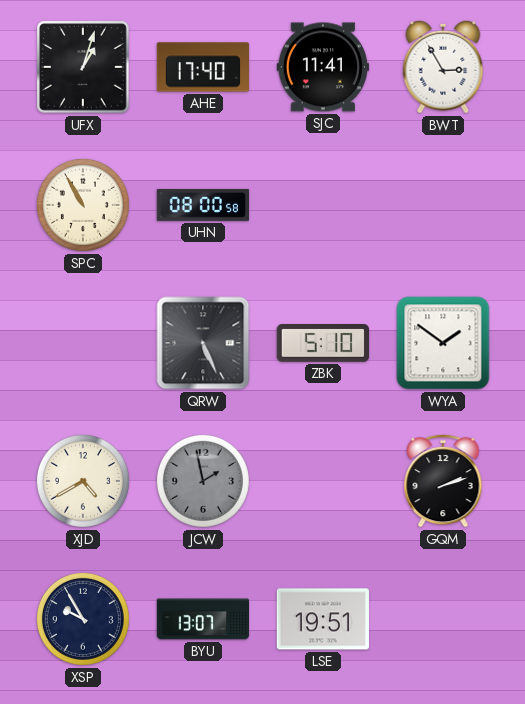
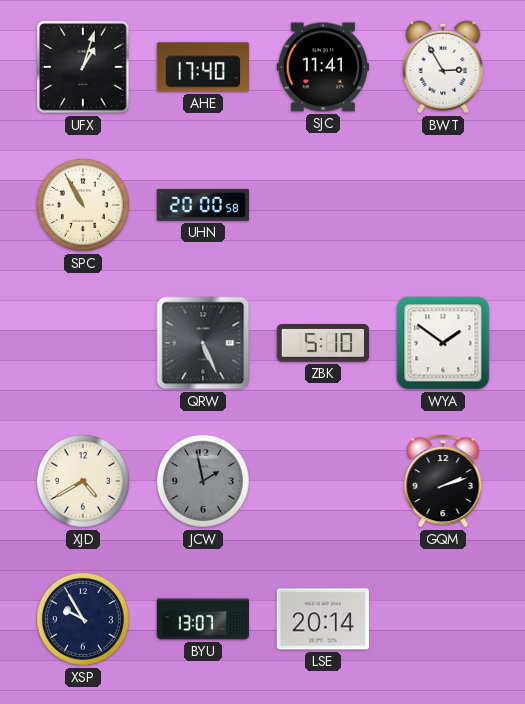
UHN: 08:00 -> 20:00
LSE: 19:51 -> 20:14
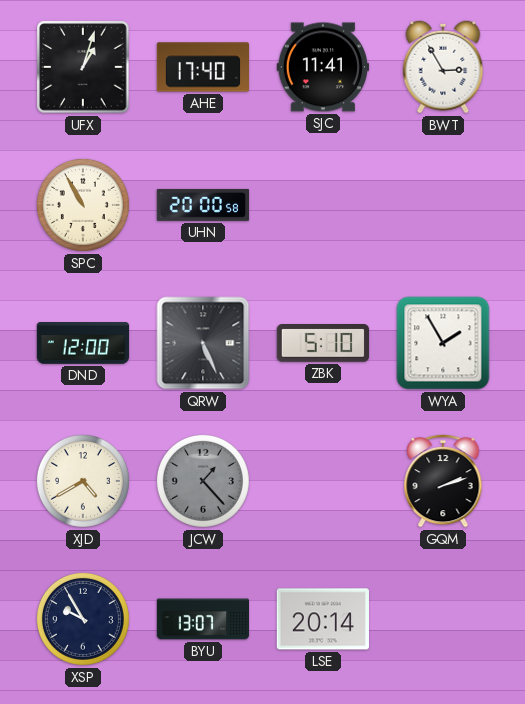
DND: none -> 12:00
WYA: 1:51 -> 1:55
JCW: 1:58 -> 1:23
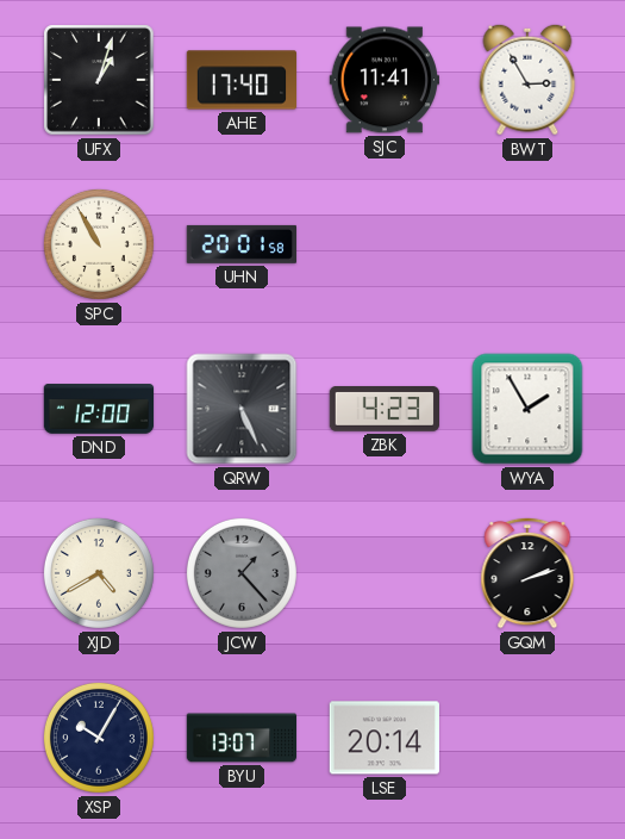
UHN: 20:00 -> 20:01
ZBK: 5:10 -> 4:23
XSP: 9:55 -> 10:05
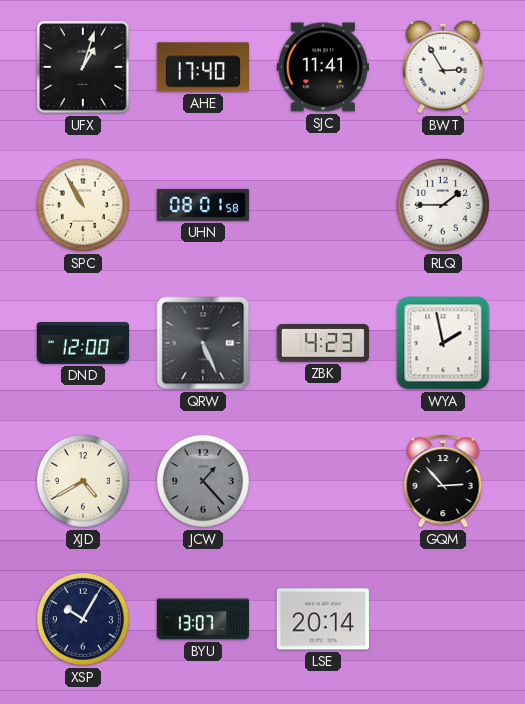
UHN: 20:01 -> 08:01
RLQ: none -> 1:45
WYA: 1:55 -> 1:58
GQM: 2:12 -> 2:53
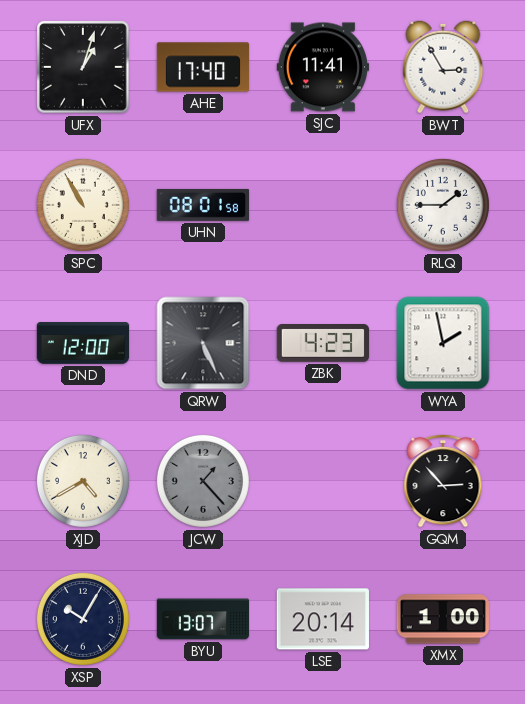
XMX: none -> 1:00
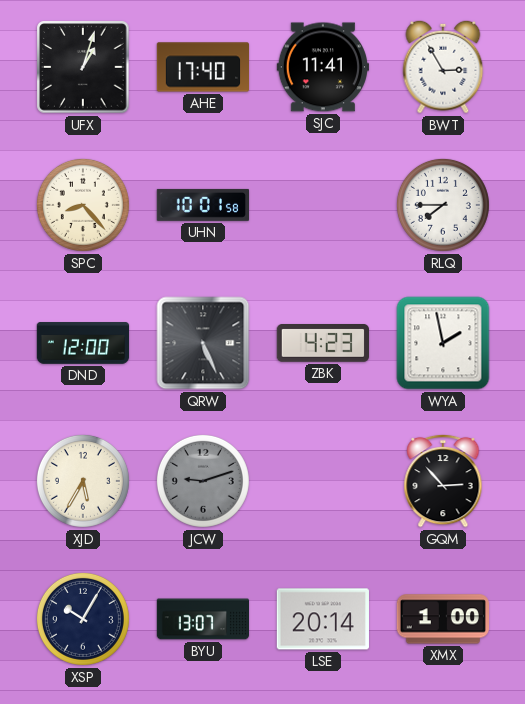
SPC: 10:55 -> 8:23
UHN: 08:01 -> 10:01
RLQ: 1:45 -> 7:45
XJD: 4:40 -> 5:35
JCW: 1:23 -> 9:12
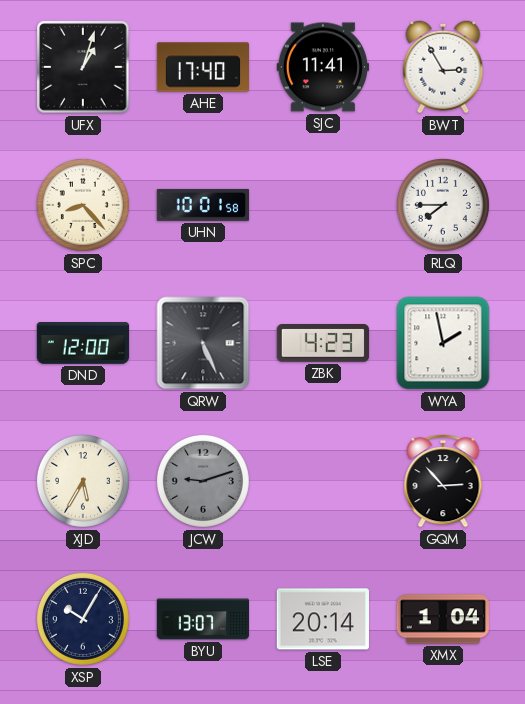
XMX: 1:00 -> 1:04
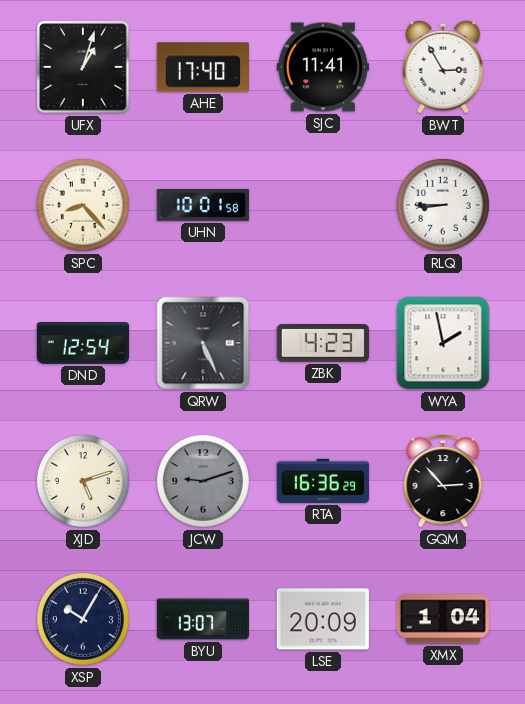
RLQ: 7:45 -> 8:45
DND: 12:00 -> 12:54
XJD: 5:35 -> 5:12
RTA: none -> 16:36
LSE: 20:14 -> 20:09
